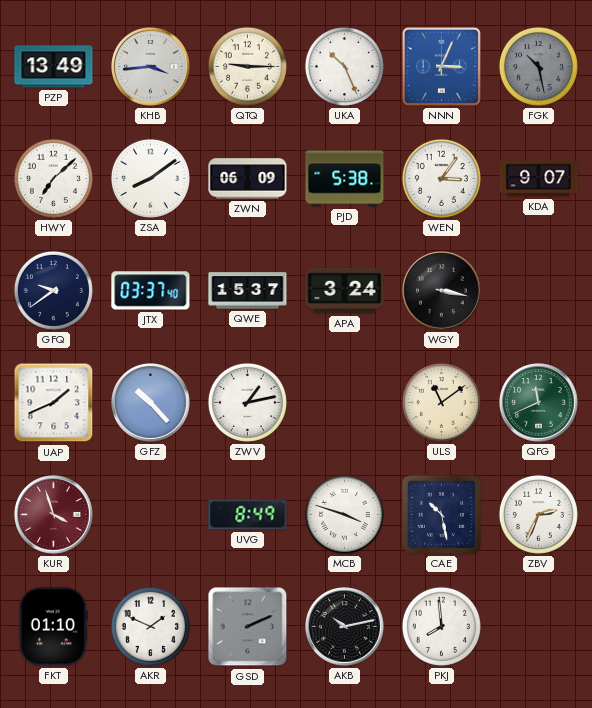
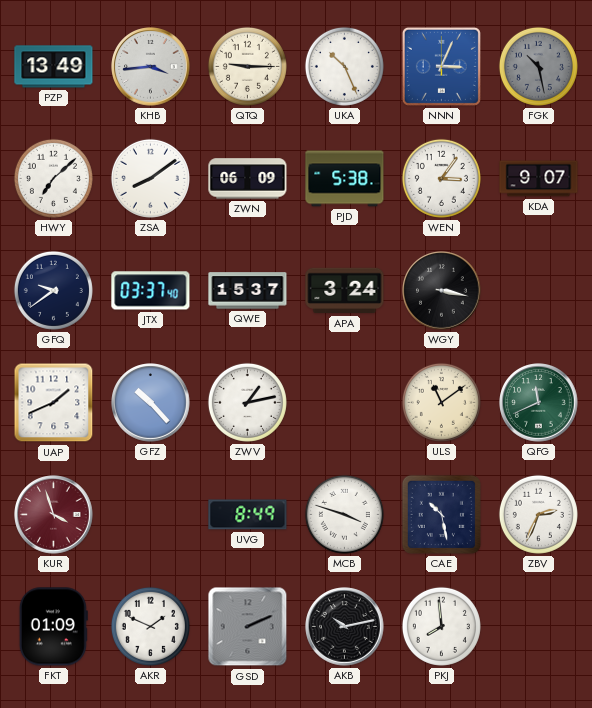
FKT: 01:10 -> 01:09
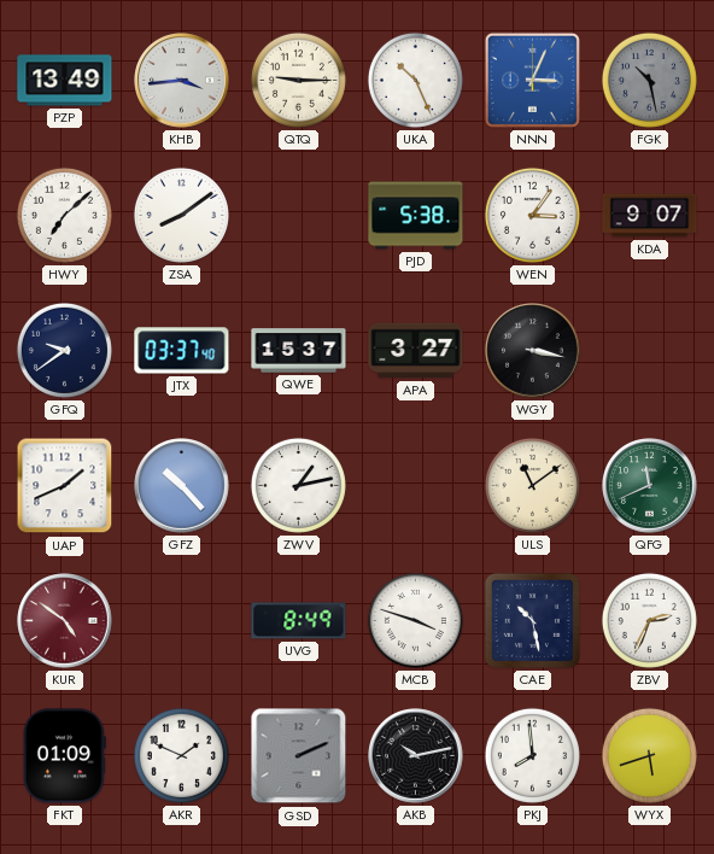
ZWN: 06:09 -> none
APA: 3:24 -> 3:27
KUR: 3:57 -> 4:51
WYX: none -> 5:42
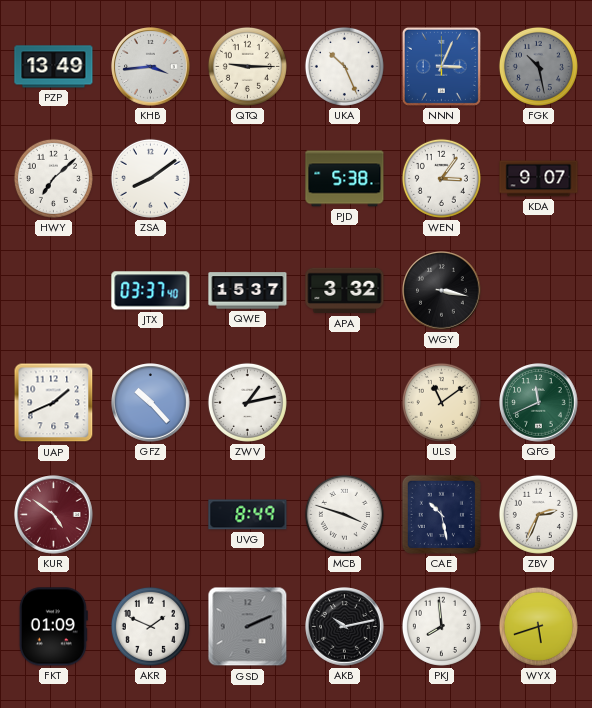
GFQ: 9:39 -> none
APA: 3:27 -> 3:32
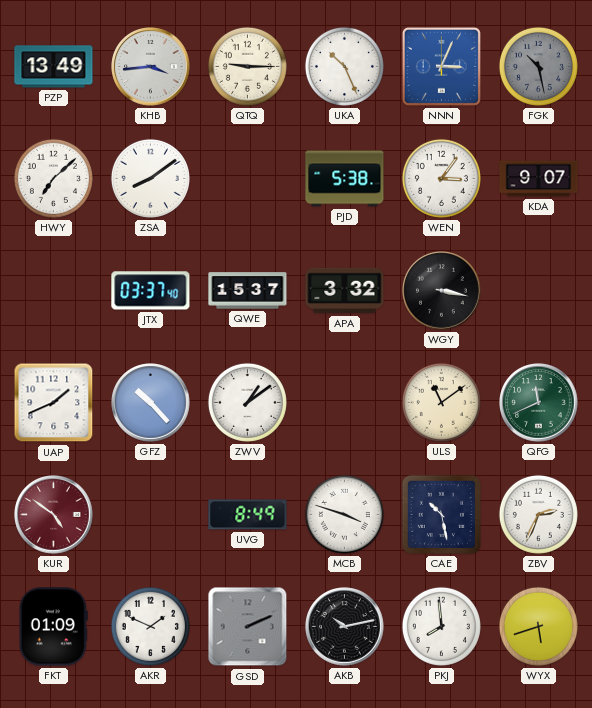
ZWV: 1:13 -> 1:09
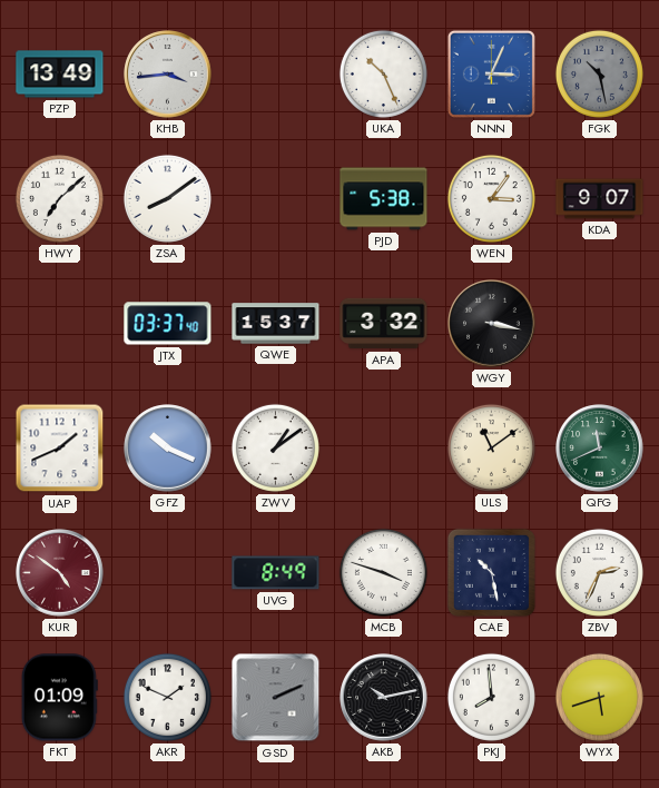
QTQ: 9:15 -> none
GFZ: 10:23 -> 10:19
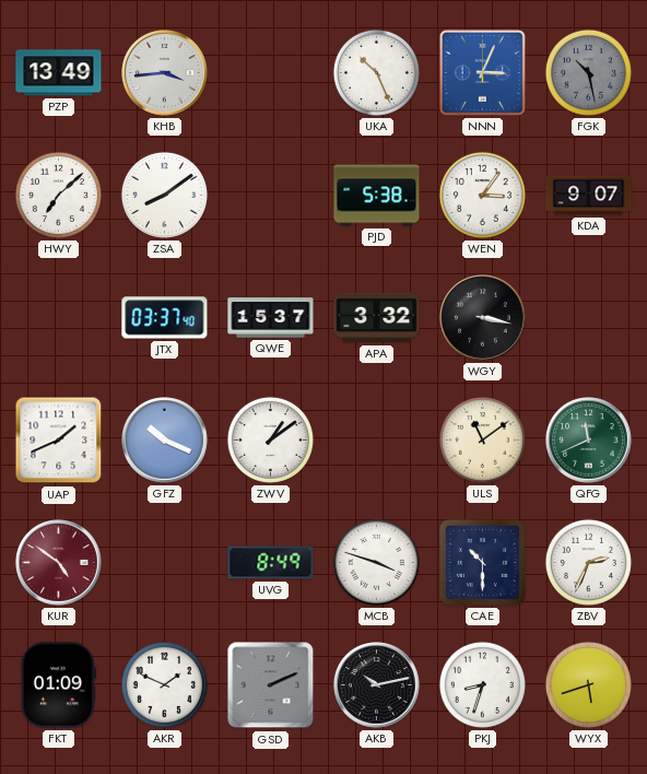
CAE: 10:28 -> 10:30
PKJ: 7:59 -> 8:33
